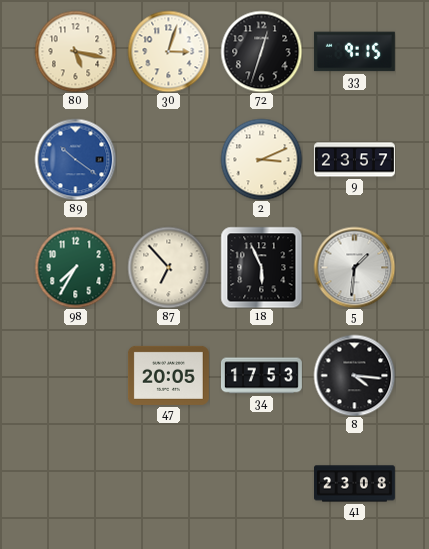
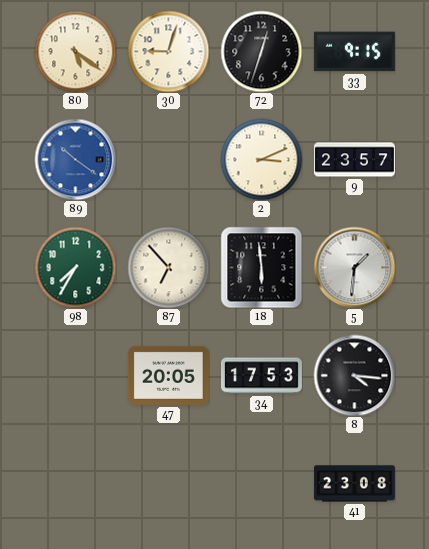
80: 5:17 -> 5:21
30: 3:03 -> 9:03
18: 5:56 -> 5:59
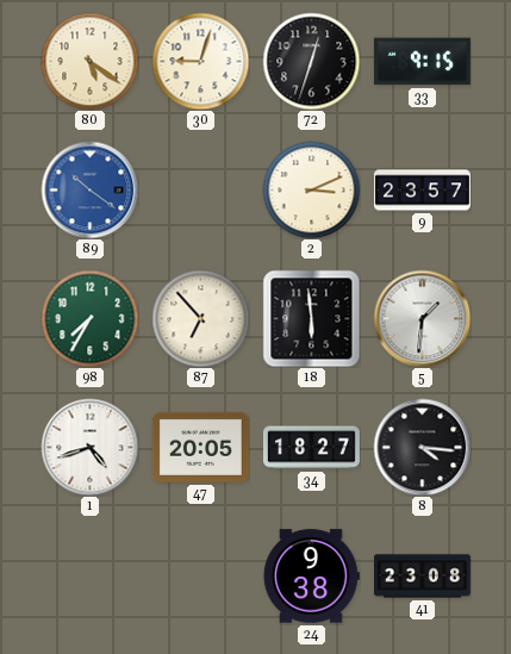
1: none -> 4:42
34: 17:53 -> 18:27
24: none -> 9:38
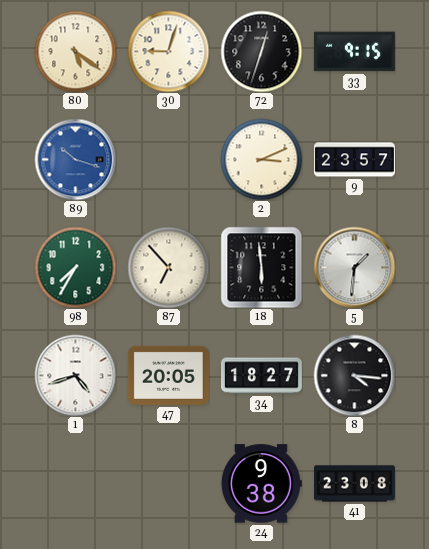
89: 10:21 -> 10:18
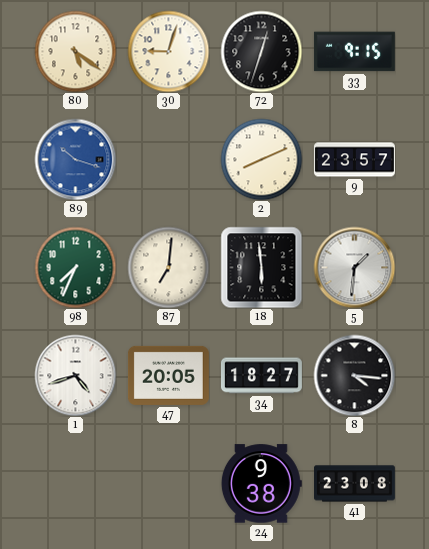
2: 3:11 -> 8:11
98: 7:35 -> 7:34
87: 6:53 -> 7:01
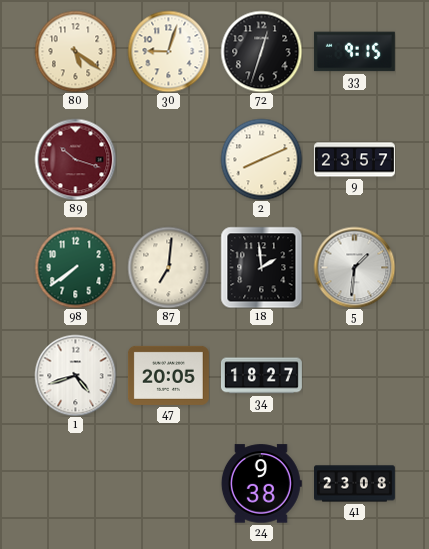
89 dial: blue -> burgundy
98: 7:34 -> 7:39
18: 5:59 -> 1:59
8: 4:16 -> none
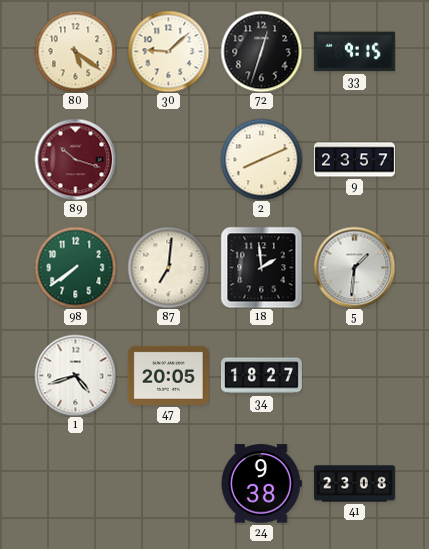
30: 9:03 -> 9:08
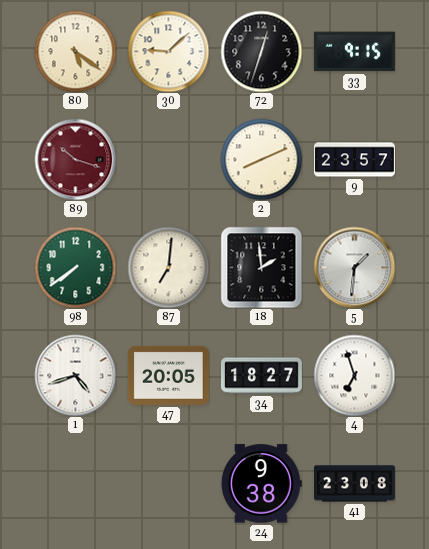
4: none -> 6:57
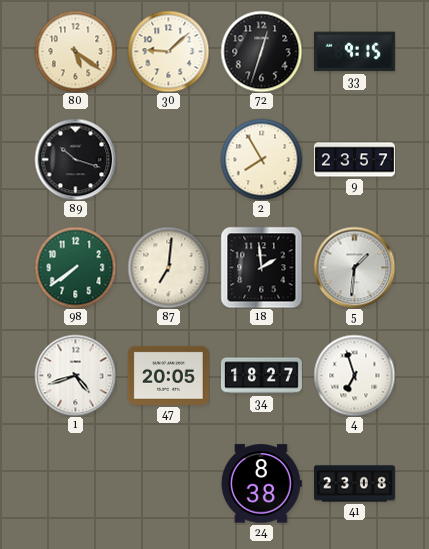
89 dial: burgundy -> black
2: 8:11 -> 7:55
24: 9:38 -> 8:38
